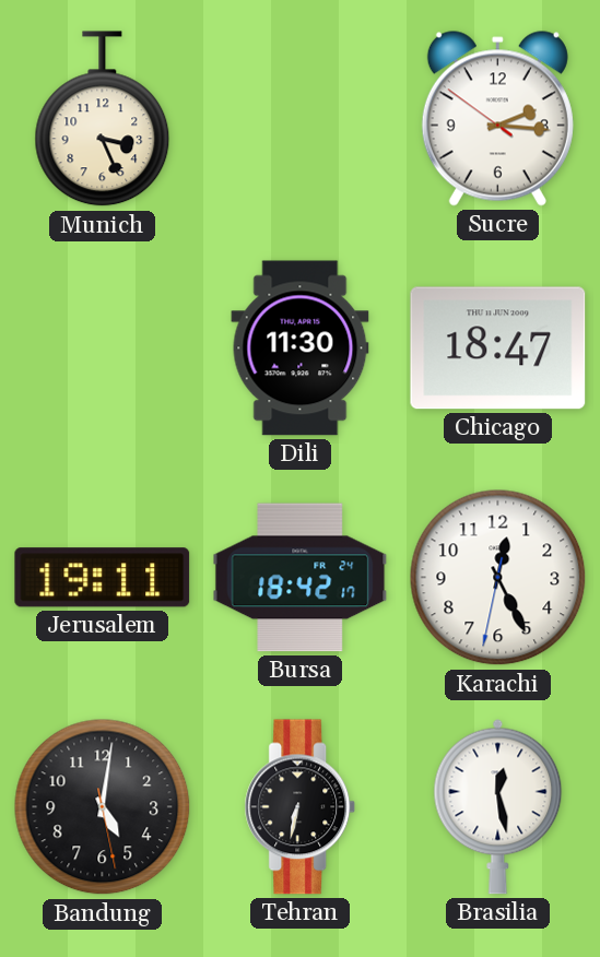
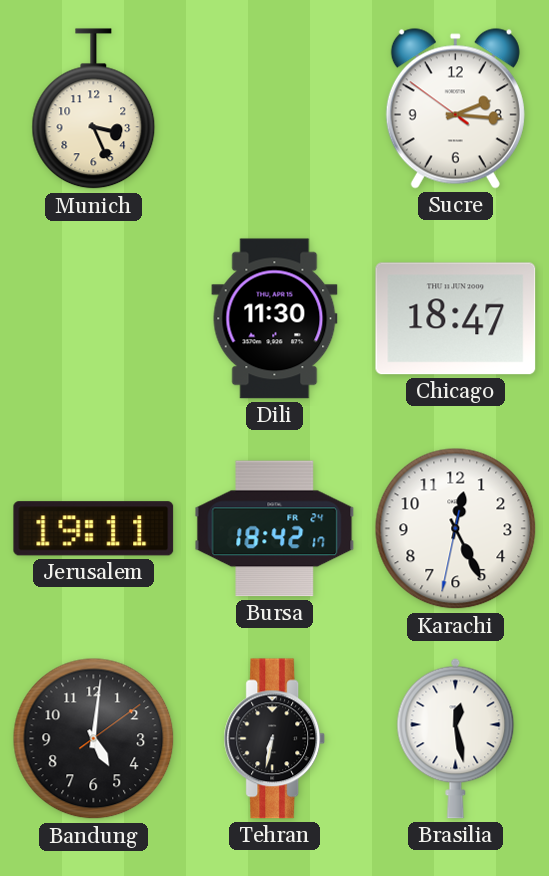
Bandung: 5:01:28 -> 5:01:09
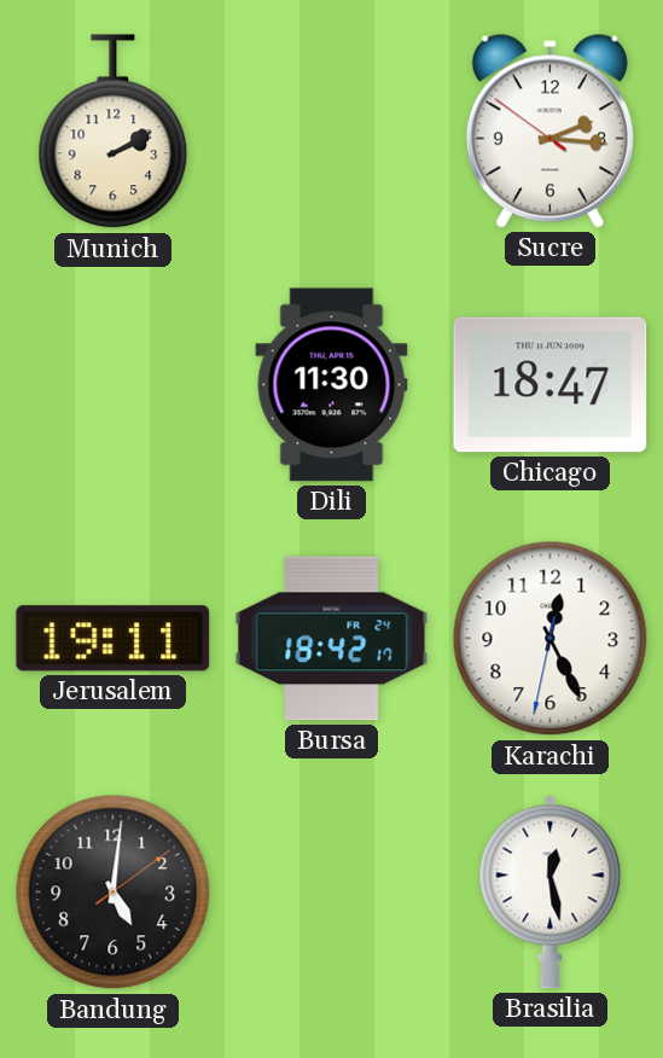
Munich: 3:26 -> 2:10
Tehran: 6:32 -> none
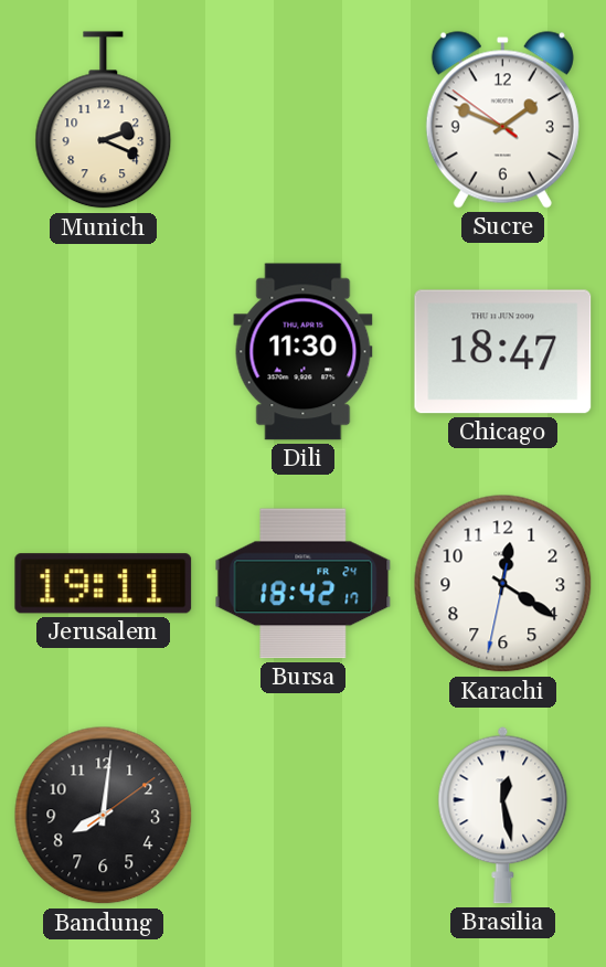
Munich: 2:10 -> 2:19
Sucre: 2:15 -> 1:48
Karachi: 12:25 -> 12:20
Bandung: 5:01 -> 8:01
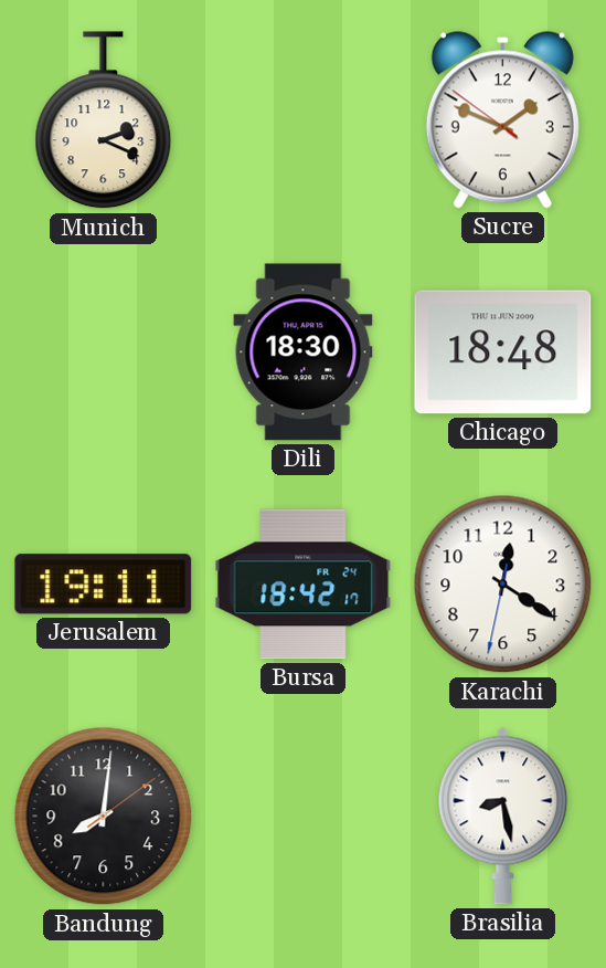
Dili: 11:30 -> 18:30
Chicago: 18:47 -> 18:48
Brasilia: 12:28 -> 8:28
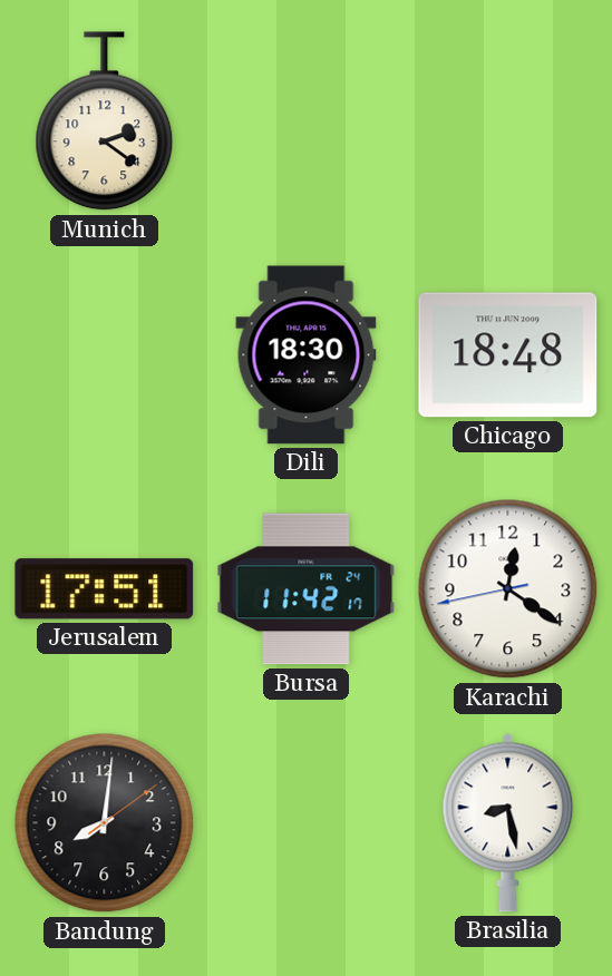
Munich: 2:19 -> 2:21
Sucre: 1:48 -> none
Jerusalem: 19:11 -> 17:51
Bursa: 18:42 -> 11:42
Karachi: 12:20:32 -> 12:20:43
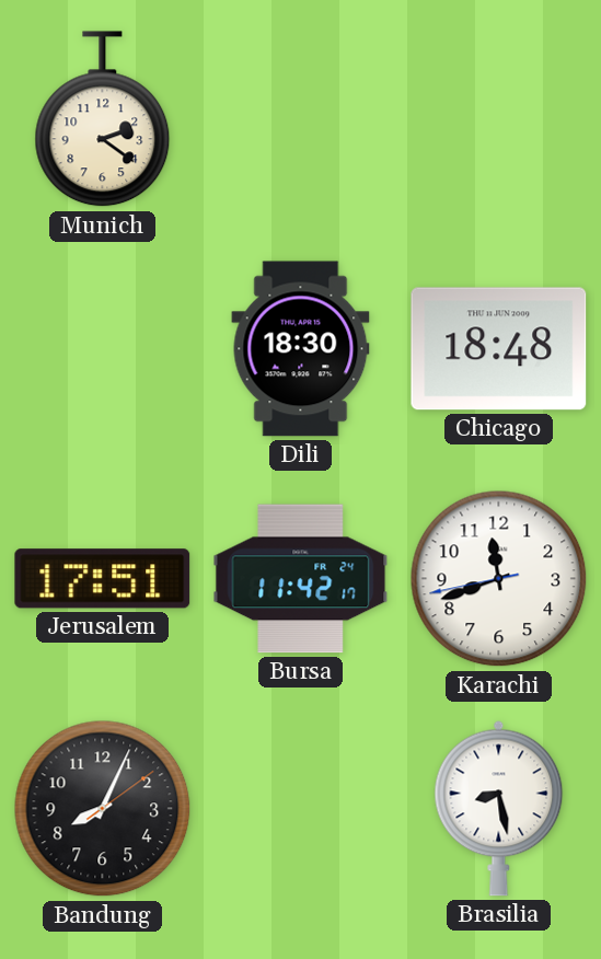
Karachi: 12:20 -> 11:41
Bandung: 8:01 -> 8:04
